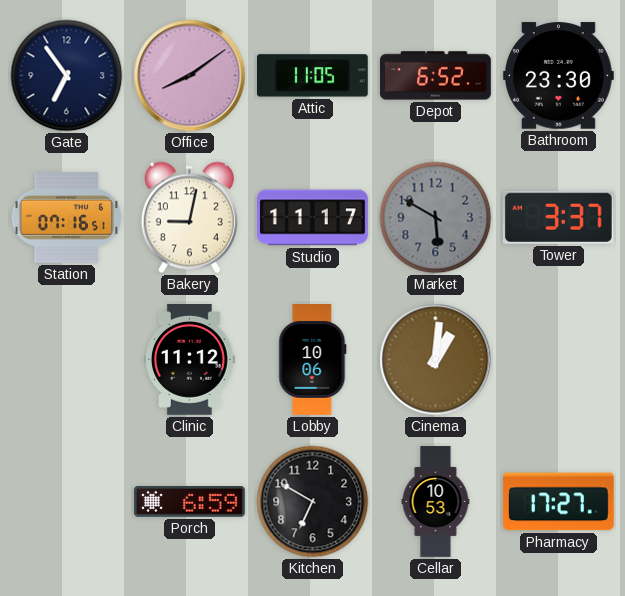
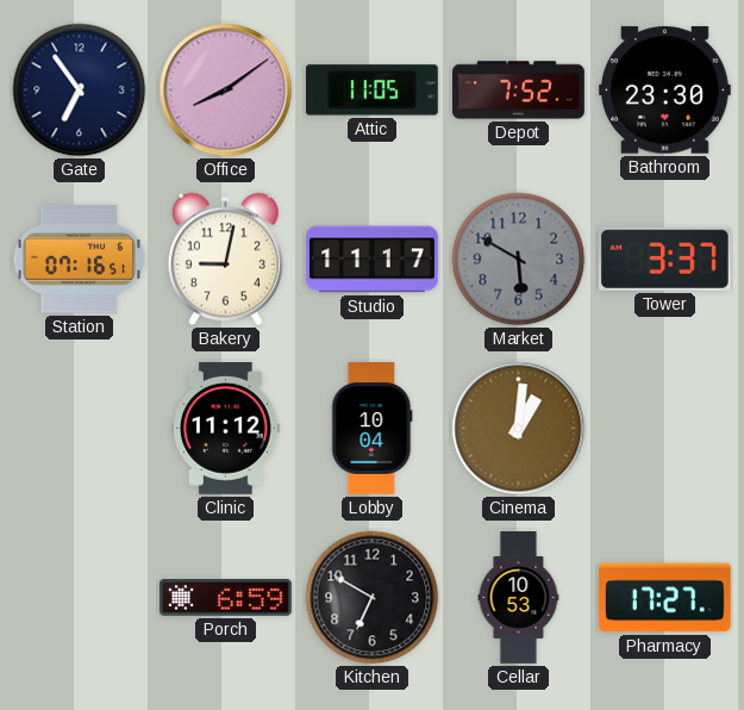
Depot: 6:52 -> 7:52
Lobby: 10:06 -> 10:04
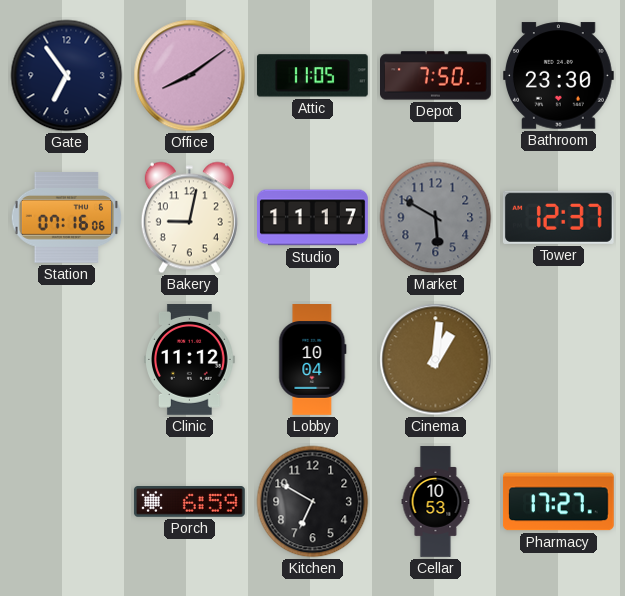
Depot: 7:52 -> 7:50
Station: 07:16:51 -> 07:16:06
Tower: 3:37 -> 12:37
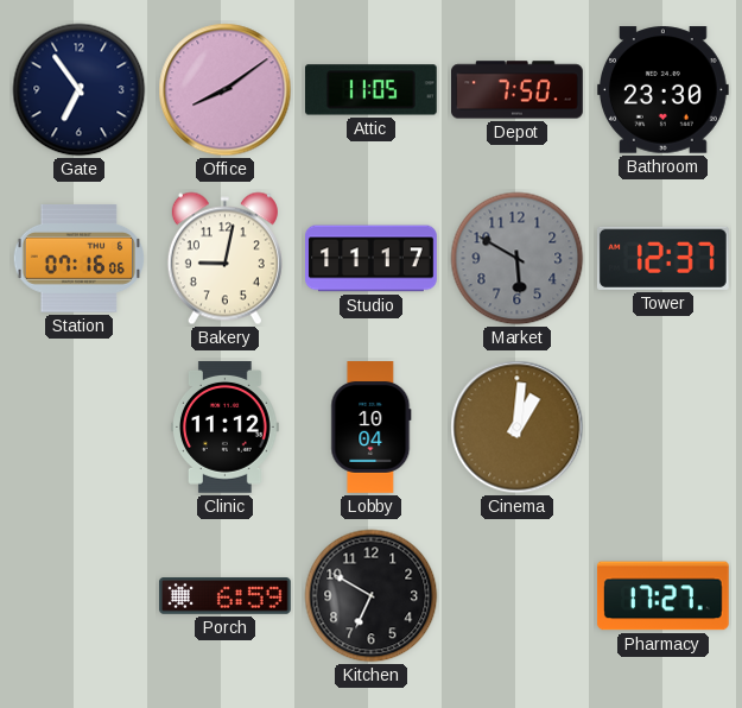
Cellar: 10:53 -> none
